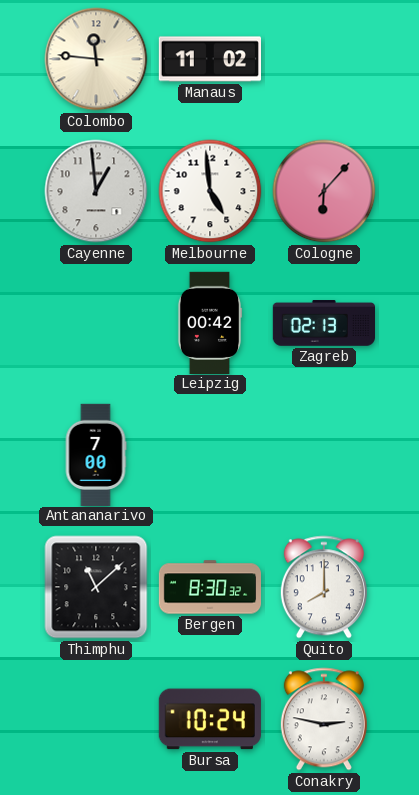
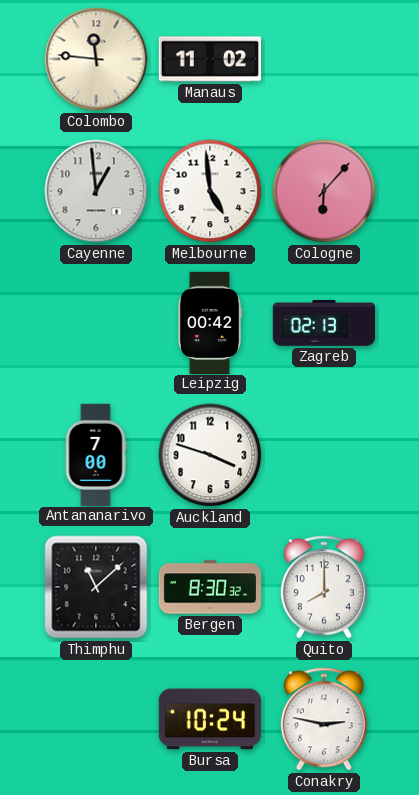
Auckland: none -> 3:48
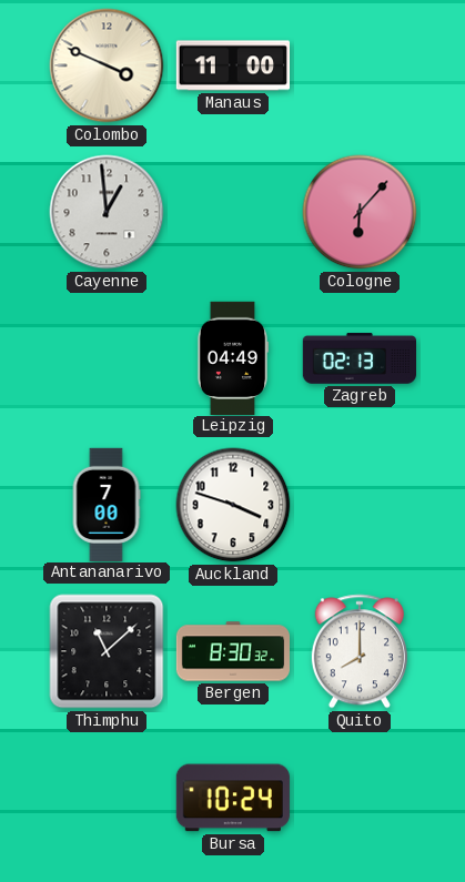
Colombo: 11:46 -> 3:49
Manaus: 11:02 -> 11:00
Melbourne: 4:59 -> none
Leipzig: 00:42 -> 04:49
Conakry: 2:47 -> none
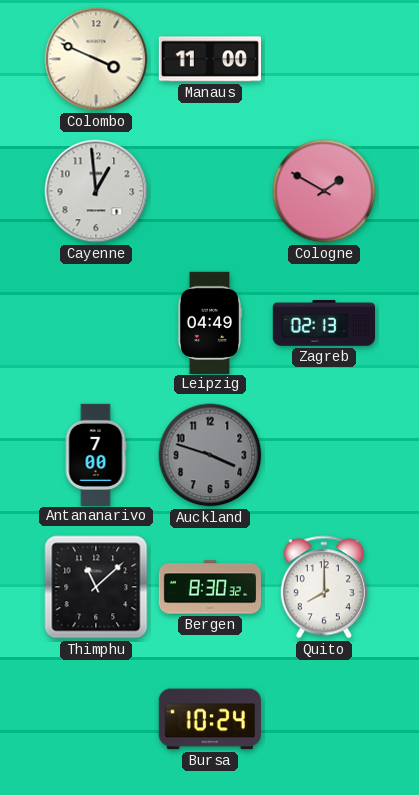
Cologne: 6:07 -> 1:50
Auckland dial: white -> grey
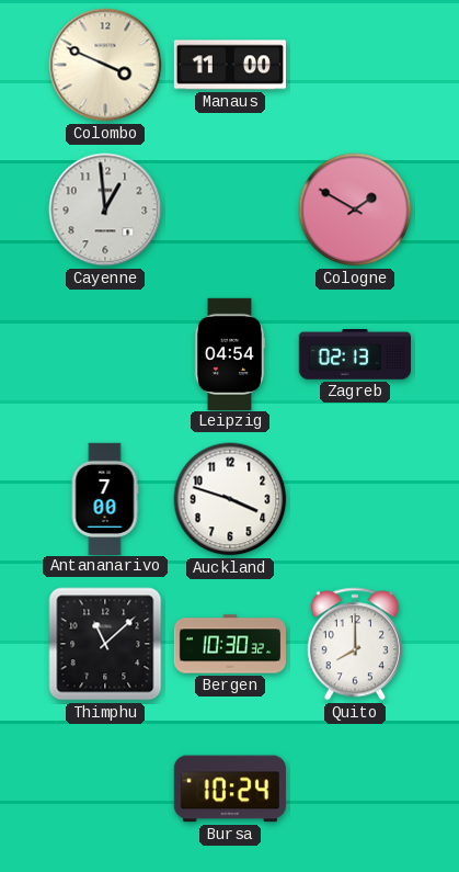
Leipzig: 04:49 -> 04:54
Auckland dial: grey -> white
Bergen: 8:30 -> 10:30
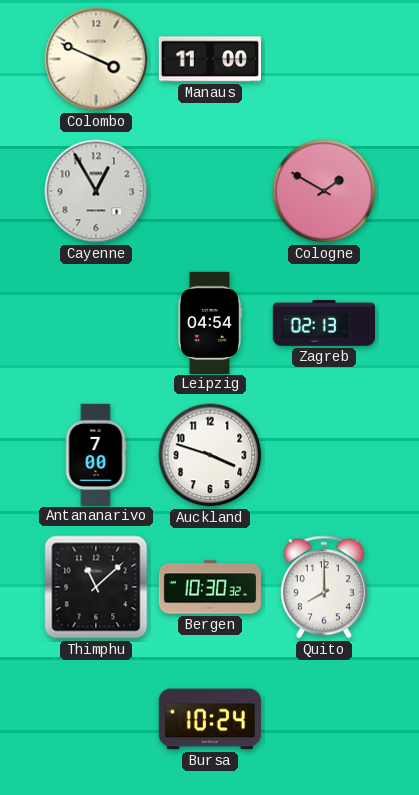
Cayenne: 12:59 -> 12:55
